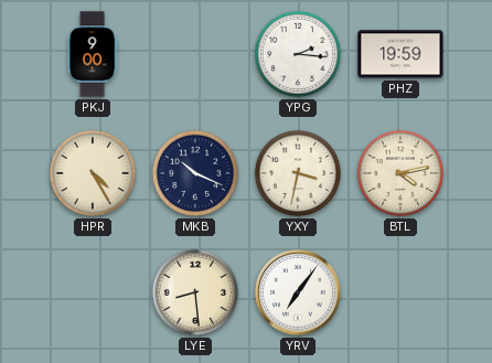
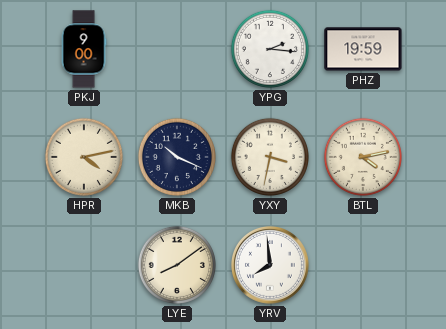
HPR: 4:25 -> 4:13
LYE: 8:29 -> 8:09
YRV: 7:06 -> 7:59
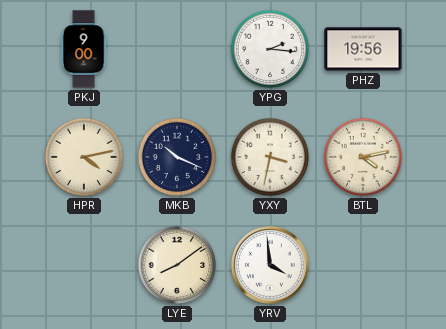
PHZ: 19:59 -> 19:56
YRV: 7:59 -> 3:59
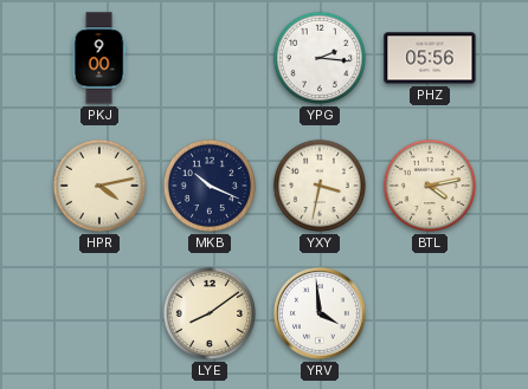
PHZ: 19:56 -> 05:56
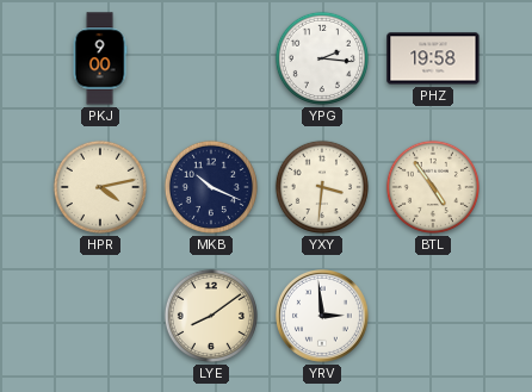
PHZ: 05:56 -> 19:58
YXY: 3:32 -> 3:31
BTL: 4:13 -> 4:54
YRV: 3:59 -> 2:59
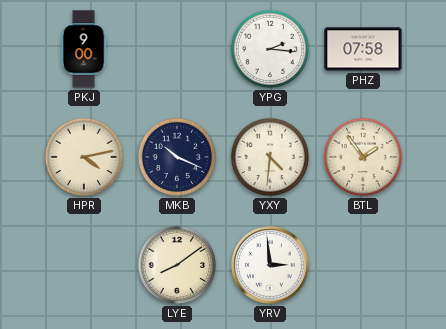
PHZ: 19:58 -> 07:58
YXY: 3:31 -> 4:31
BTL: 4:54 -> 1:54
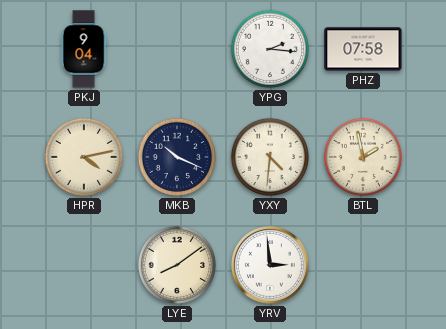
PKJ: 9:00 -> 9:04
BTL: 1:54 -> 1:58
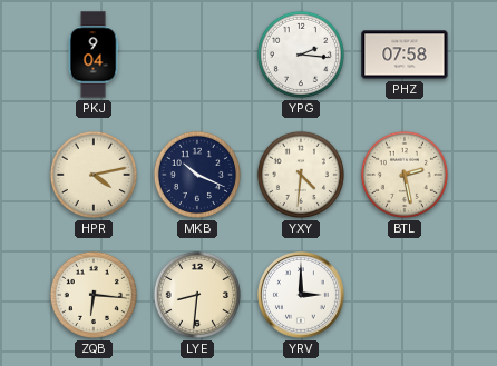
BTL: 1:58 -> 2:28
ZQB: none -> 6:16
LYE: 8:09 -> 8:31
YRV: 2:59 -> 3:00
